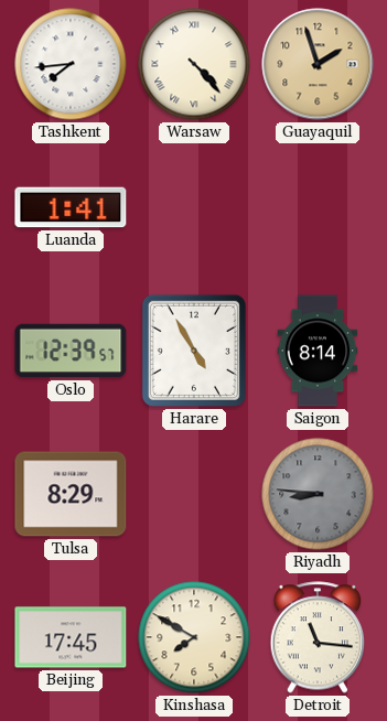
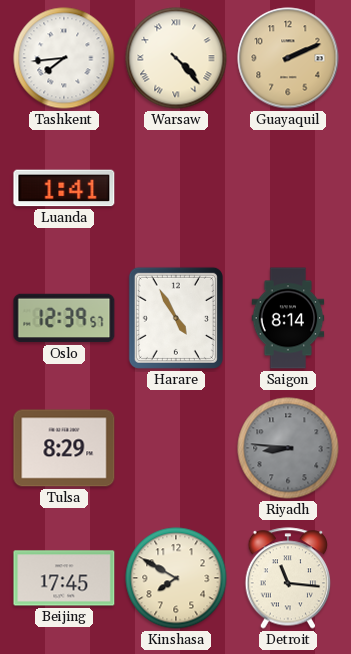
Guayaquil: 1:57 -> 2:11
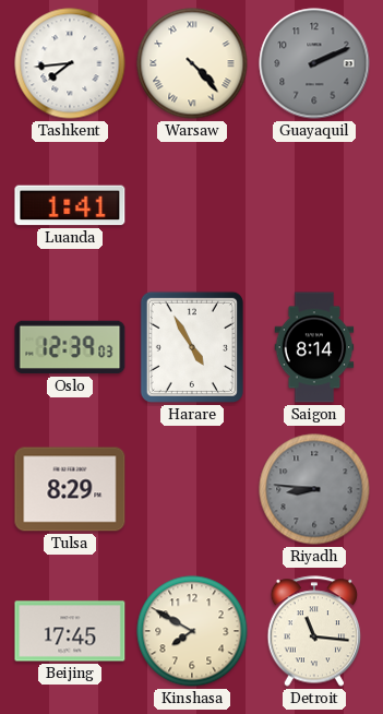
Guayaquil dial: champagne -> grey
Oslo: 12:39:57 -> 12:39:03
